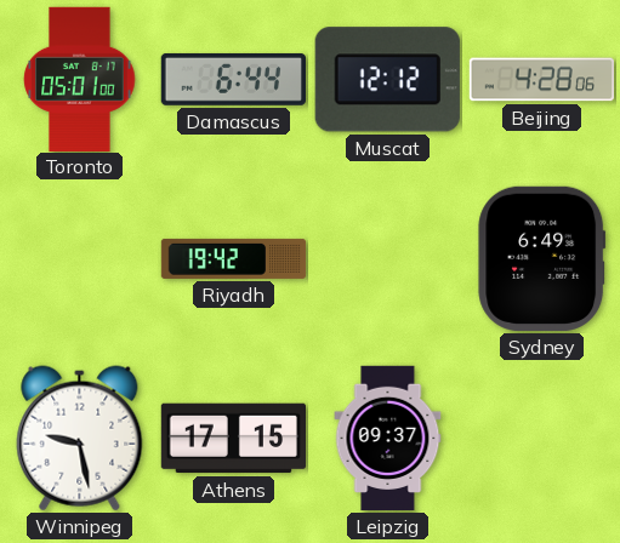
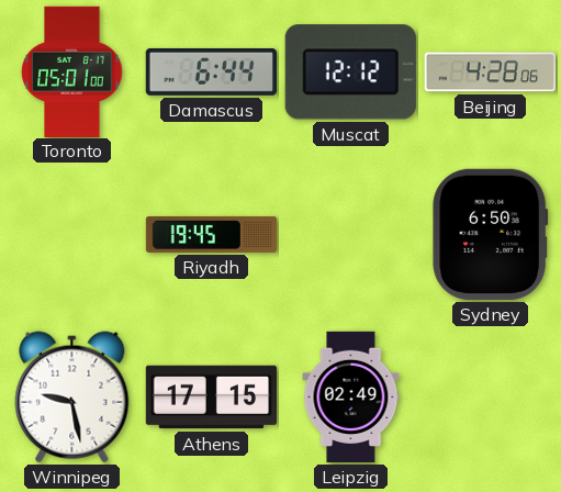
Riyadh: 19:42 -> 19:45
Sydney: 6:49 -> 6:50
Leipzig: 09:37 -> 02:49
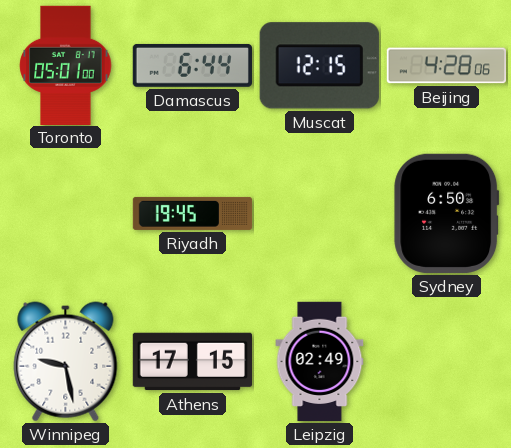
Muscat: 12:12 -> 12:15
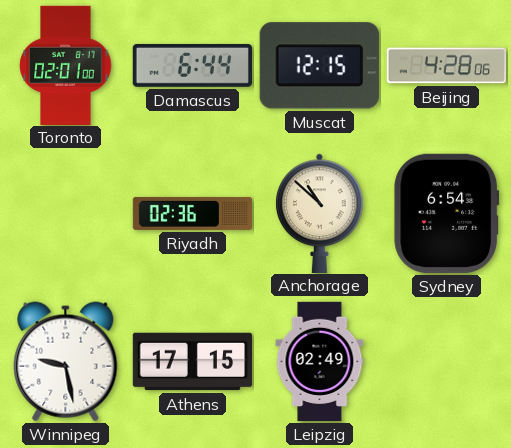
Toronto: 05:01 -> 02:01
Riyadh: 19:45 -> 02:36
Anchorage: none -> 10:52
Sydney: 6:50 -> 6:54
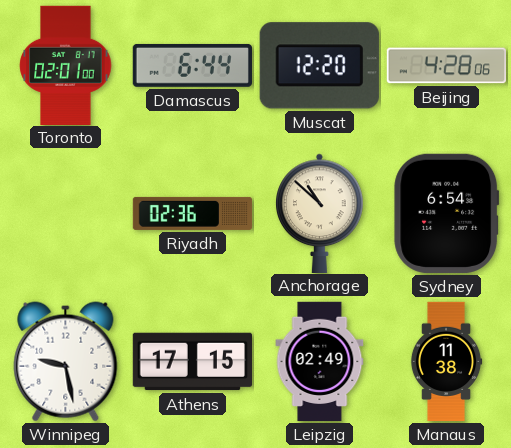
Muscat: 12:15 -> 12:20
Manaus: none -> 11:38
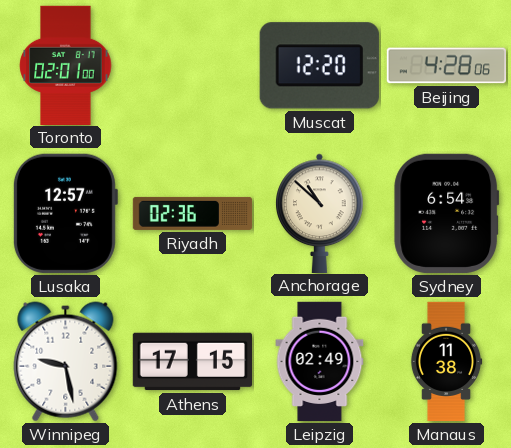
Damascus: 6:44 -> none
Lusaka: none -> 12:57
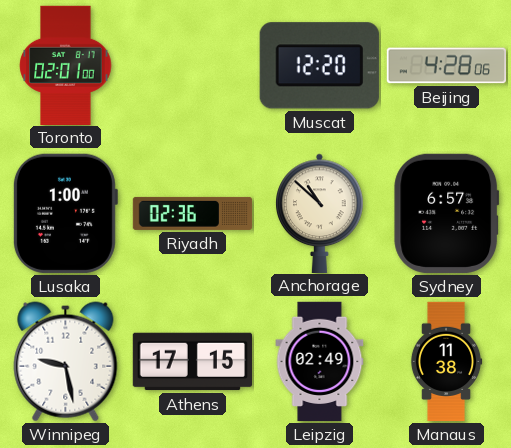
Lusaka: 12:57 -> 1:00
Sydney: 6:54 -> 6:57
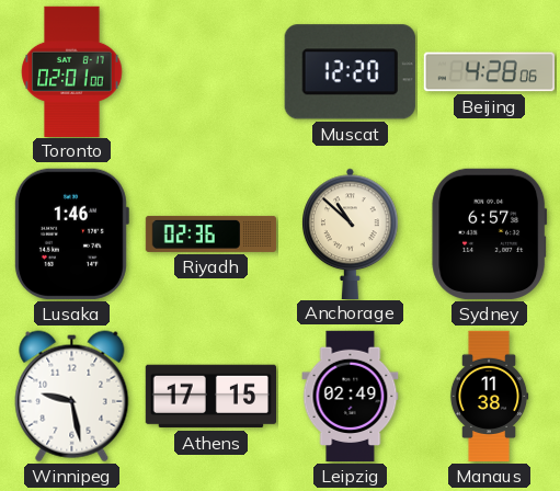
Lusaka: 1:00 -> 1:46
